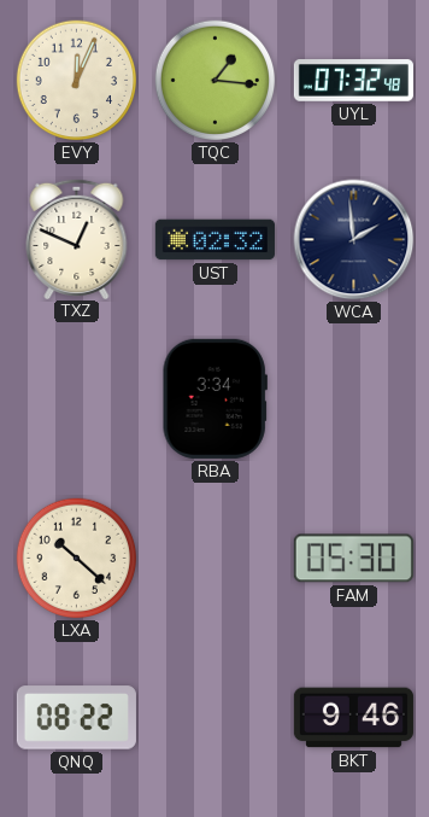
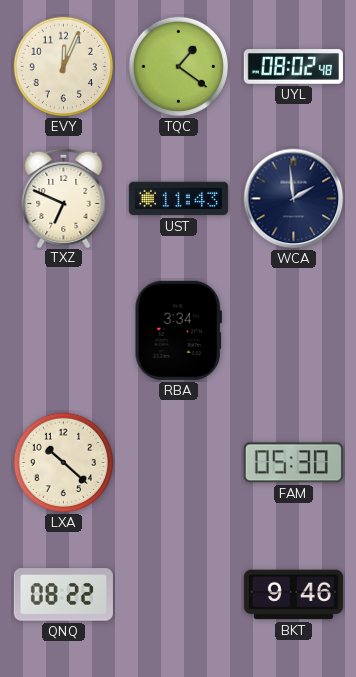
TQC: 1:16 -> 1:21
UYL: 07:32 -> 08:02
TXZ: 12:49 -> 6:49
UST: 02:32 -> 11:43
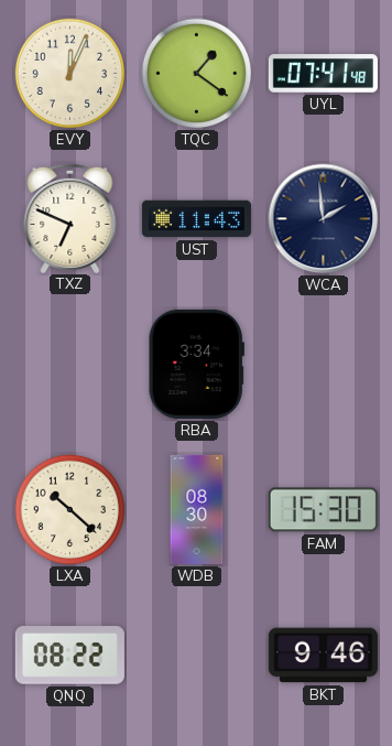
UYL: 08:02 -> 07:41
WDB: none -> 08:30
FAM: 05:30 -> 15:30
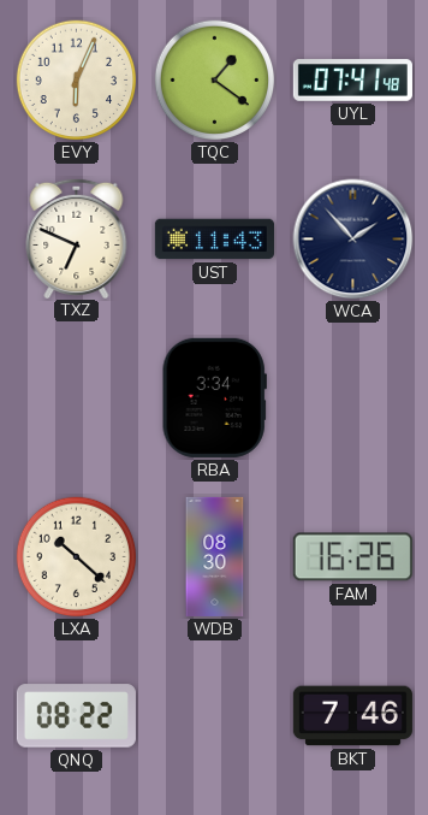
EVY: 12:04 -> 6:04
WCA: 1:59 -> 1:53
FAM: 15:30 -> 16:26
BKT: 9:46 -> 7:46
